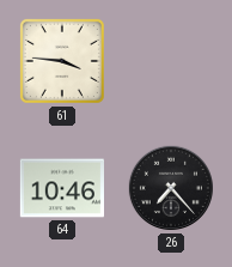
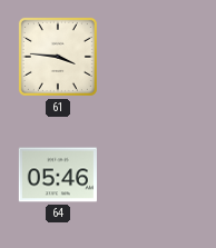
64: 10:46 -> 05:46
26: 7:23 -> none
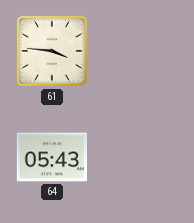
64: 05:46 -> 05:43
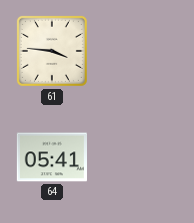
64: 05:43 -> 05:41
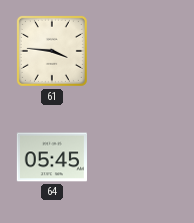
64: 05:41 -> 05:45
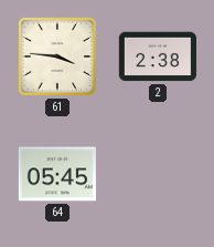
2: none -> 2:38
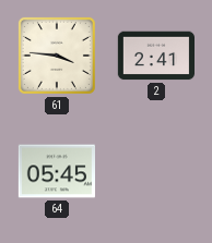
2: 2:38 -> 2:41
